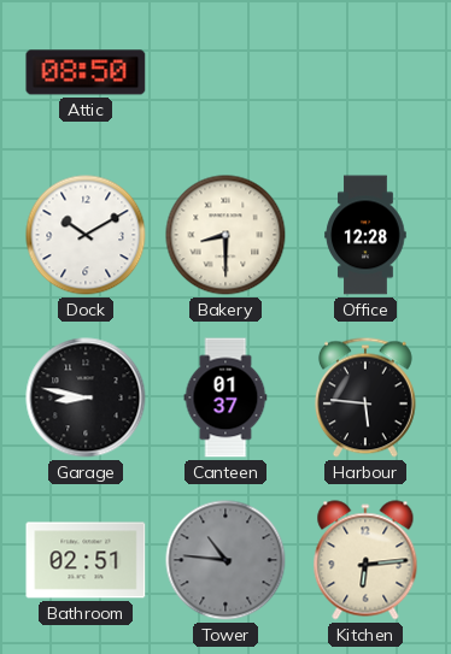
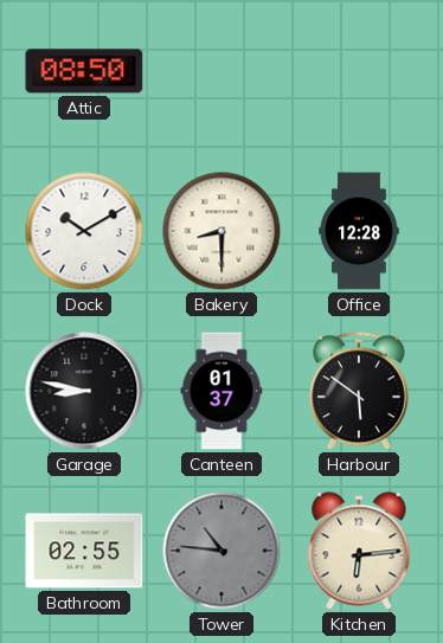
Harbour: 5:46 -> 5:51
Bathroom: 02:51 -> 02:55
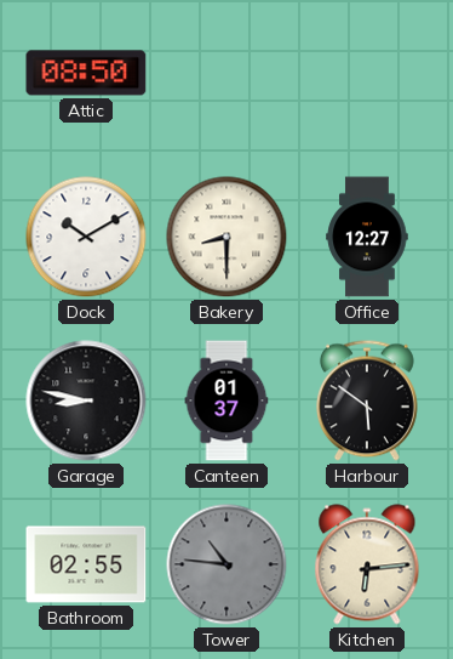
Office: 12:28 -> 12:27
